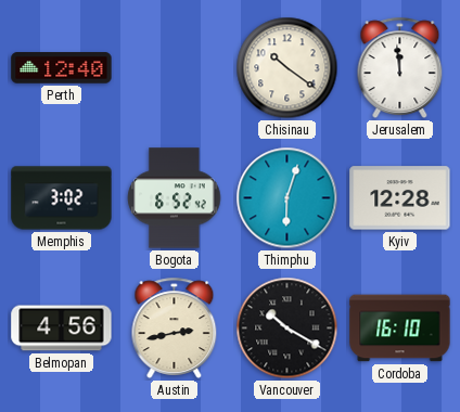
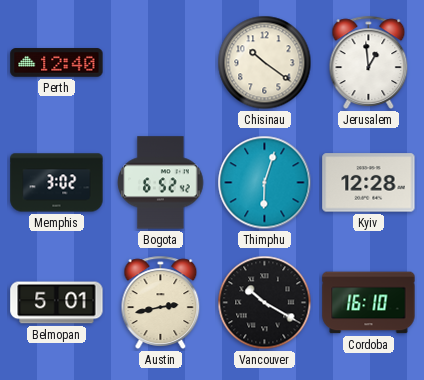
Jerusalem: 11:59 -> 12:59
Belmopan: 4:56 -> 5:01
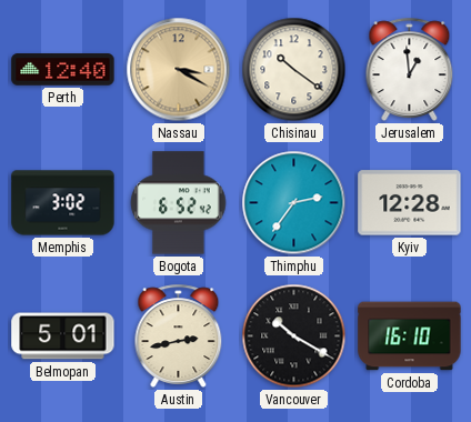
Nassau: none -> 3:20
Thimphu: 6:03 -> 2:36
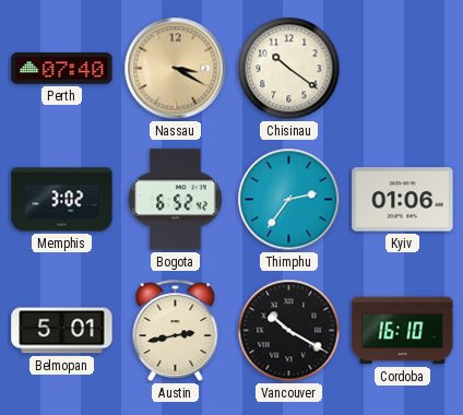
Perth: 12:40 -> 07:40
Jerusalem: 12:59 -> none
Kyiv: 12:28 -> 01:06
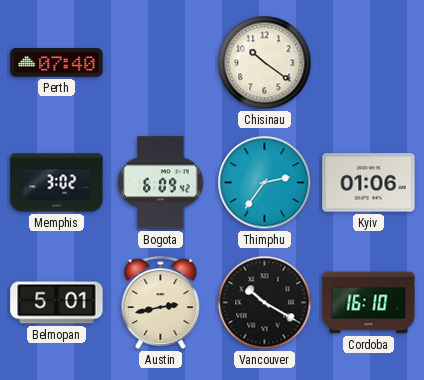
Nassau: 3:20 -> none
Bogota: 6:52 -> 6:09
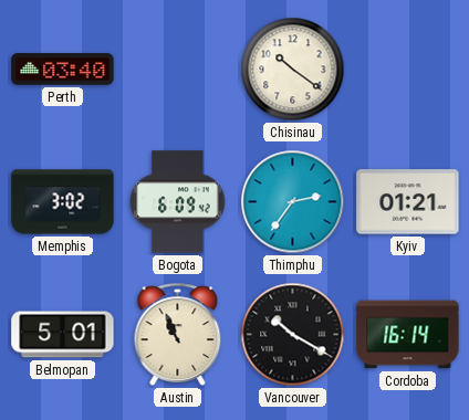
Perth: 07:40 -> 03:40
Kyiv: 01:06 -> 01:21
Austin: 2:43 -> 10:56
Cordoba: 16:10 -> 16:14
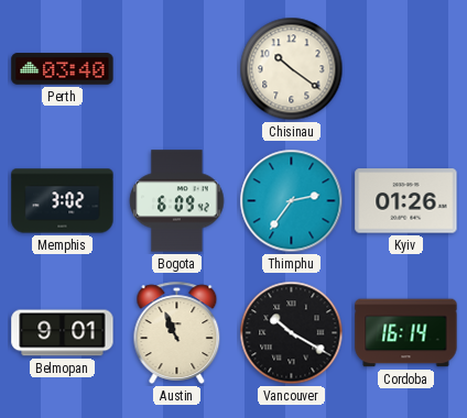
Kyiv: 01:21 -> 01:26
Belmopan: 5:01 -> 9:01
